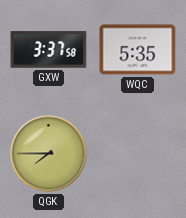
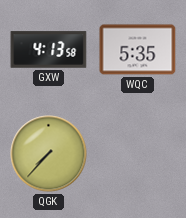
GXW: 3:37 -> 4:13
QGK: 7:45 -> 7:37
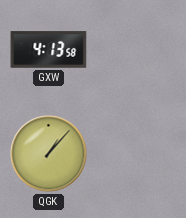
WQC: 5:35 -> none
QGK: 7:37 -> 1:07
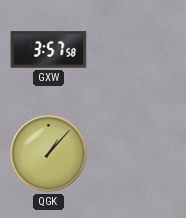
GXW: 4:13 -> 3:57
